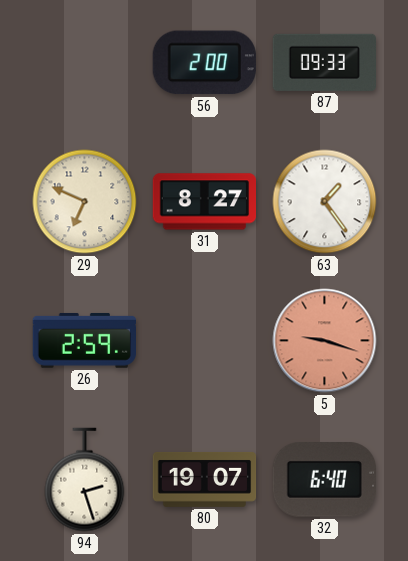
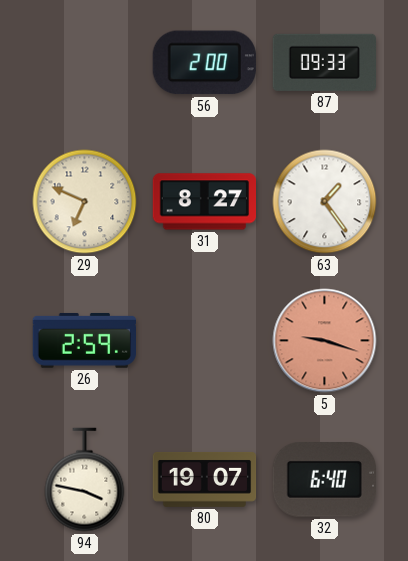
94: 2:27 -> 3:47
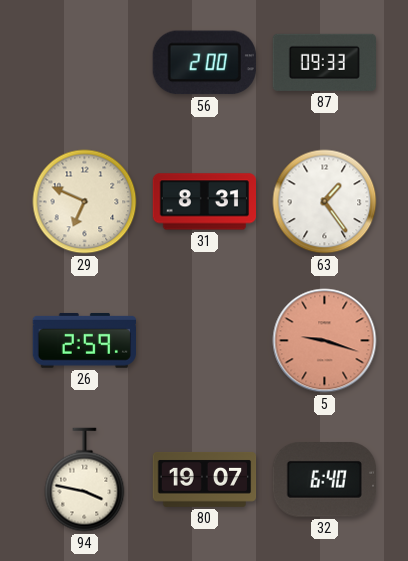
31: 8:27 -> 8:31
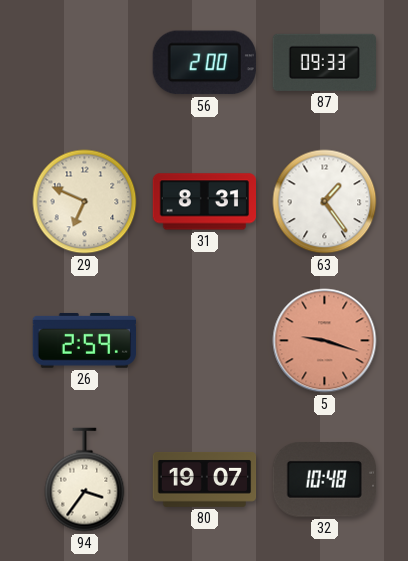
94: 3:47 -> 3:36
32: 6:40 -> 10:48
